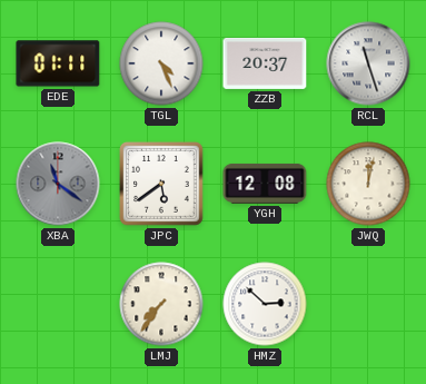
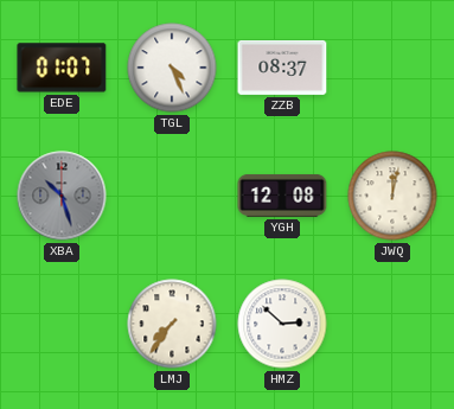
EDE: 01:11 -> 01:07
ZZB: 20:37 -> 08:37
RCL: 11:27 -> none
XBA: 11:21 -> 10:27
JPC: 5:39 -> none
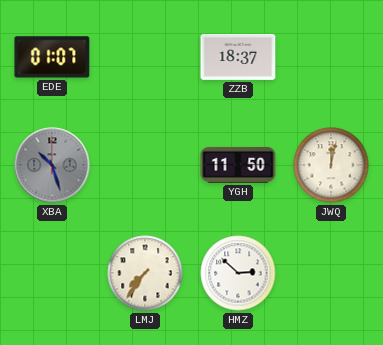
TGL: 4:26 -> none
ZZB: 08:37 -> 18:37
YGH: 12:08 -> 11:50
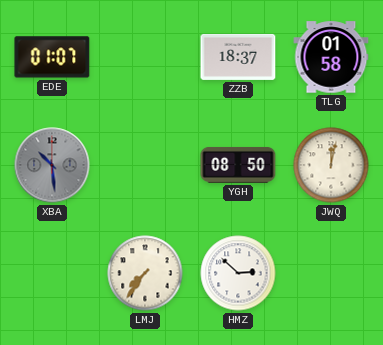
TLG: none -> 01:58
XBA: 10:27 -> 10:29
YGH: 11:50 -> 08:50
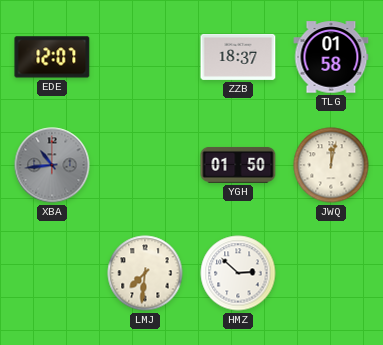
EDE: 01:07 -> 12:07
XBA: 10:29 -> 10:44
YGH: 08:50 -> 01:50
LMJ: 7:36 -> 7:31
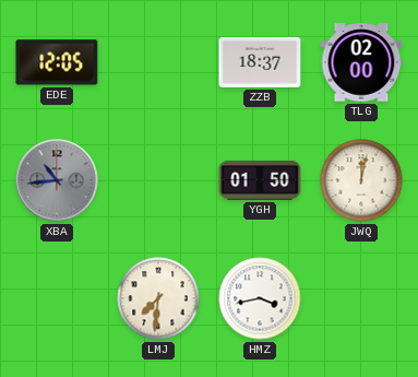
EDE: 12:07 -> 12:05
TLG: 01:58 -> 02:00
HMZ: 2:52 -> 3:43
